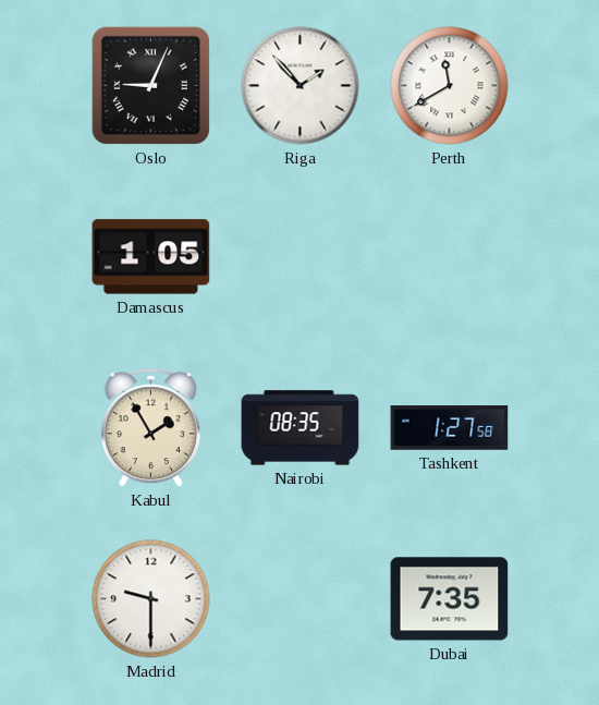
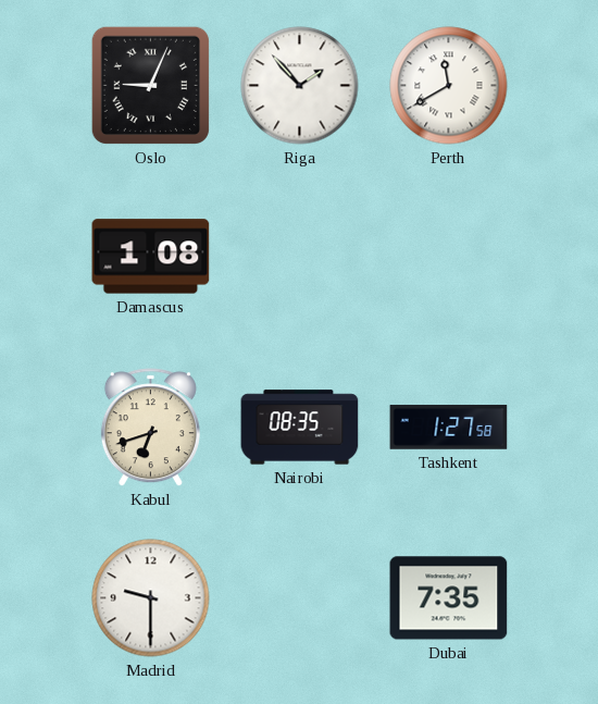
Damascus: 1:05 -> 1:08
Kabul: 1:55 -> 6:42
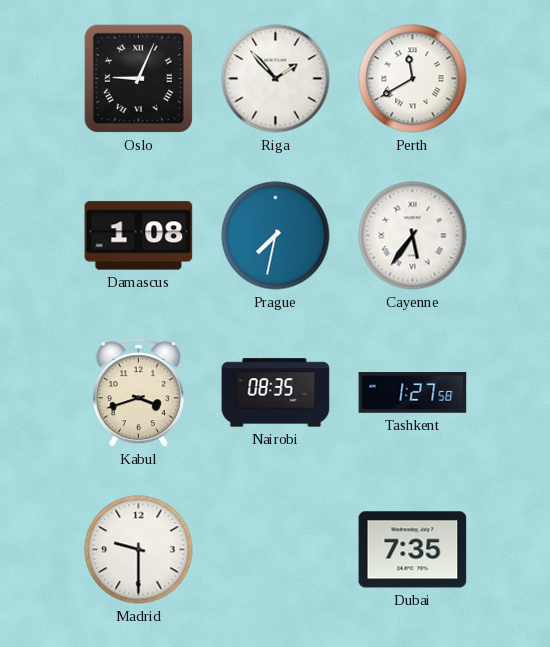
Prague: none -> 7:32
Cayenne: none -> 5:36
Kabul: 6:42 -> 3:42
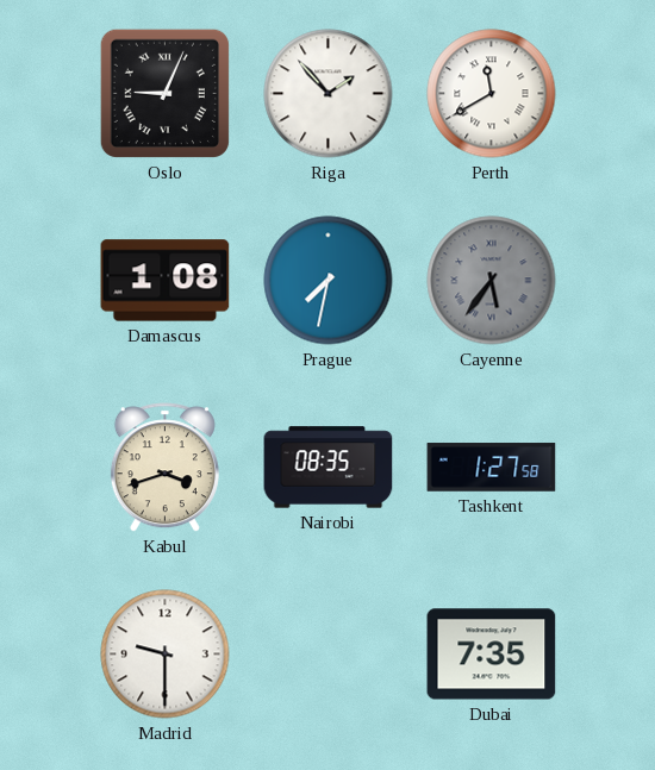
Cayenne dial: white -> grey
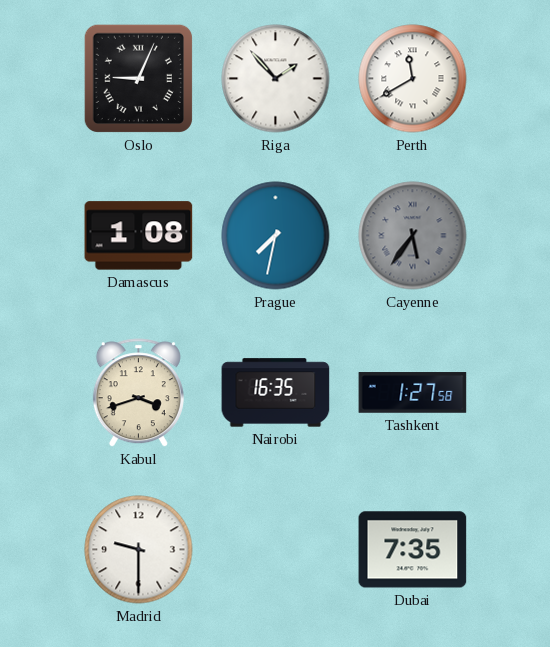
Nairobi: 08:35 -> 16:35
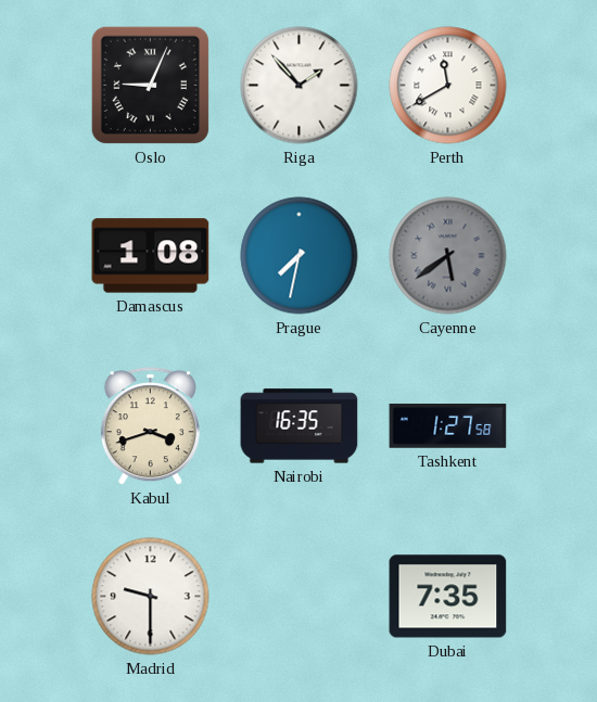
Cayenne: 5:36 -> 5:39
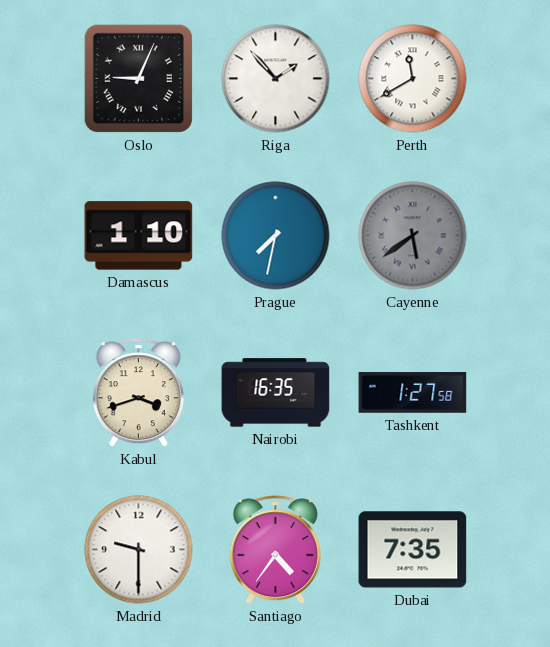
Damascus: 1:08 -> 1:10
Santiago: none -> 4:36
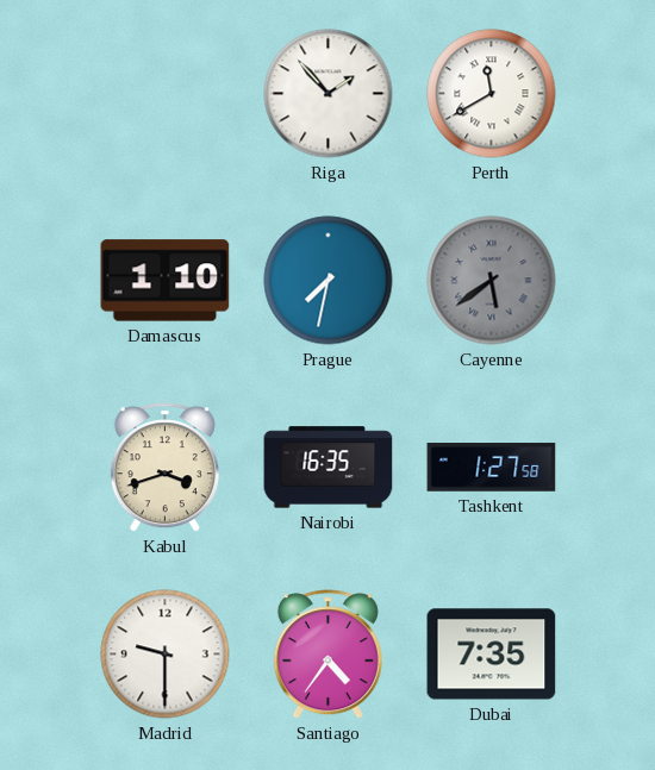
Oslo: 9:04 -> none
